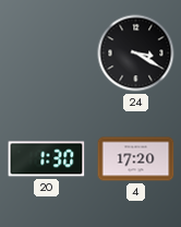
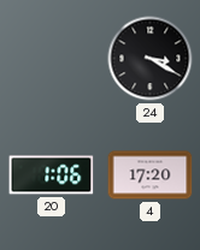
20: 1:30 -> 1:06
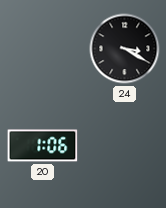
4: 17:20 -> none
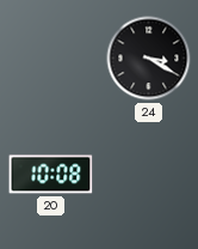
20: 1:06 -> 10:08
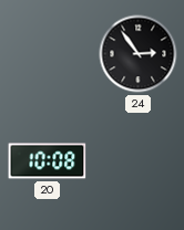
24: 3:20 -> 2:54
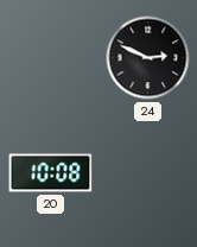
24: 2:54 -> 2:49
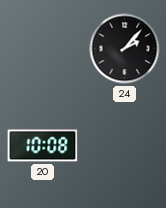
24: 2:49 -> 2:07
